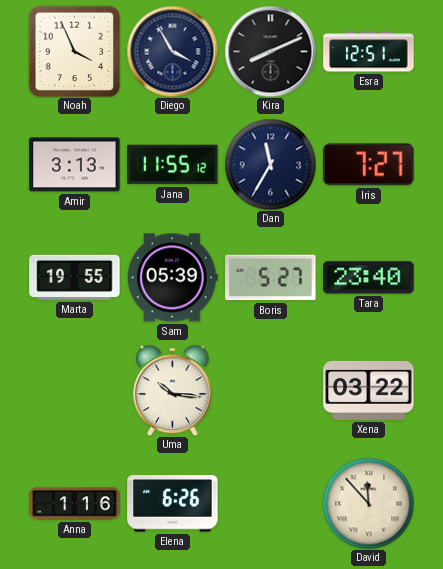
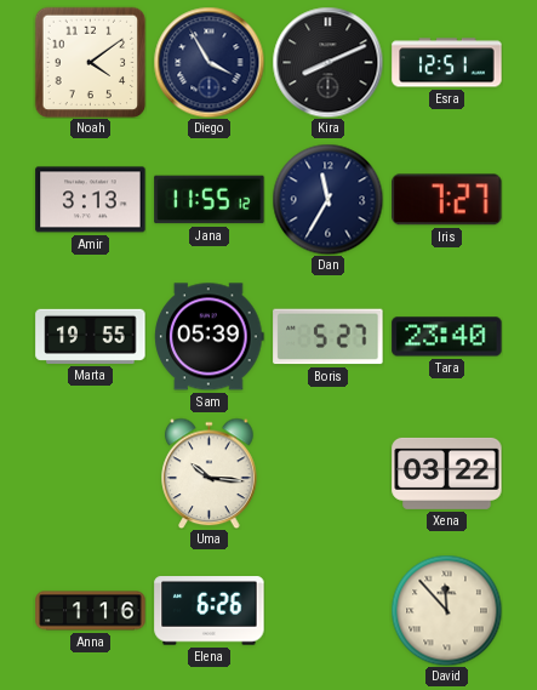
Noah: 3:56 -> 4:09
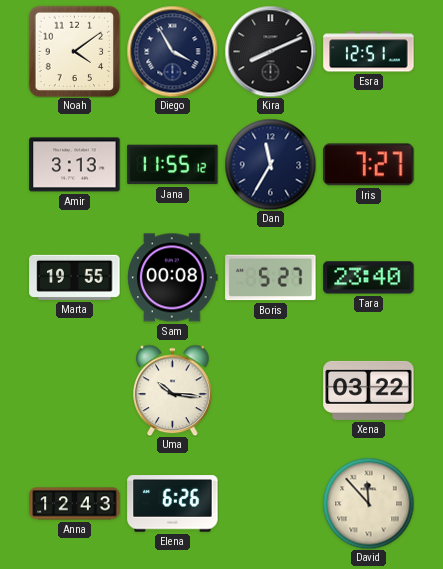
Sam: 05:39 -> 00:08
Anna: 1:16 -> 12:43
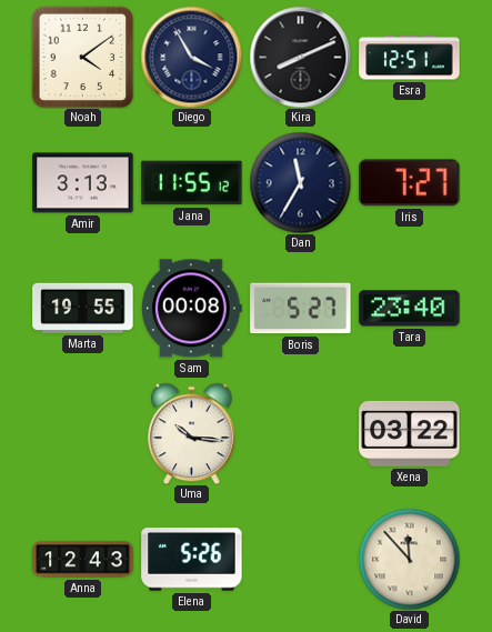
Elena: 6:26 -> 5:26
